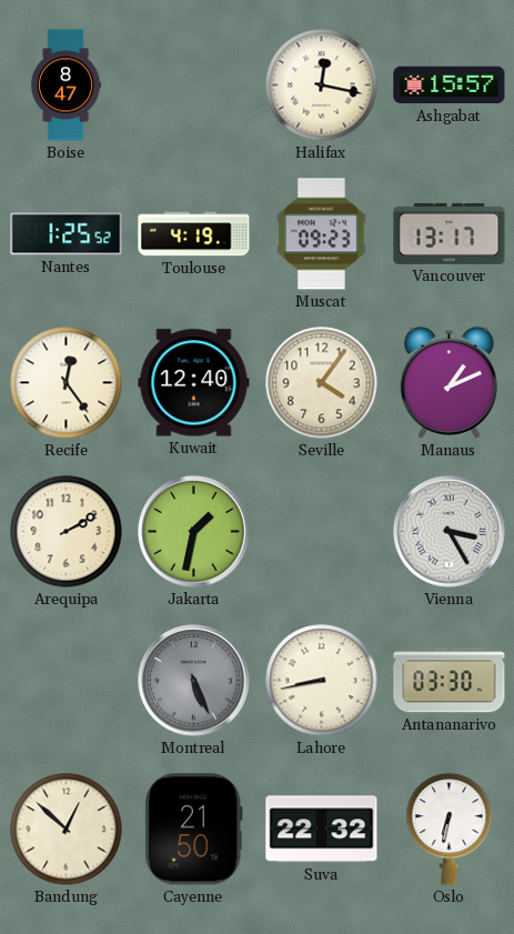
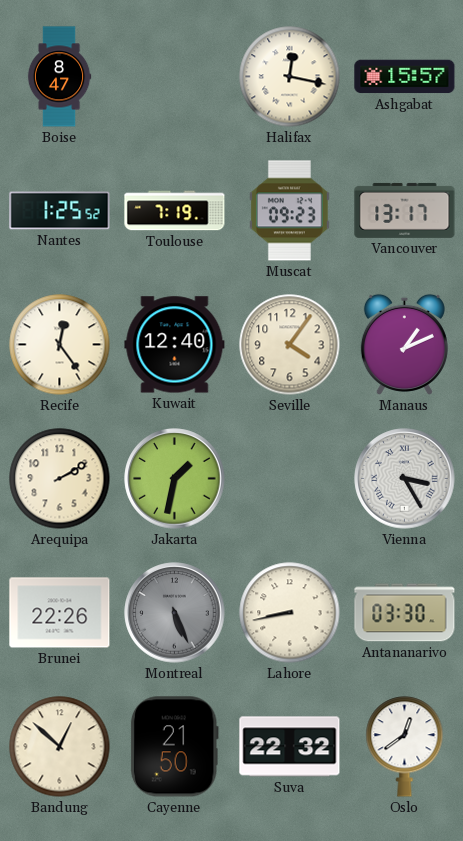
Toulouse: 4:19 -> 7:19
Brunei: none -> 22:26
Oslo: 6:32 -> 12:39
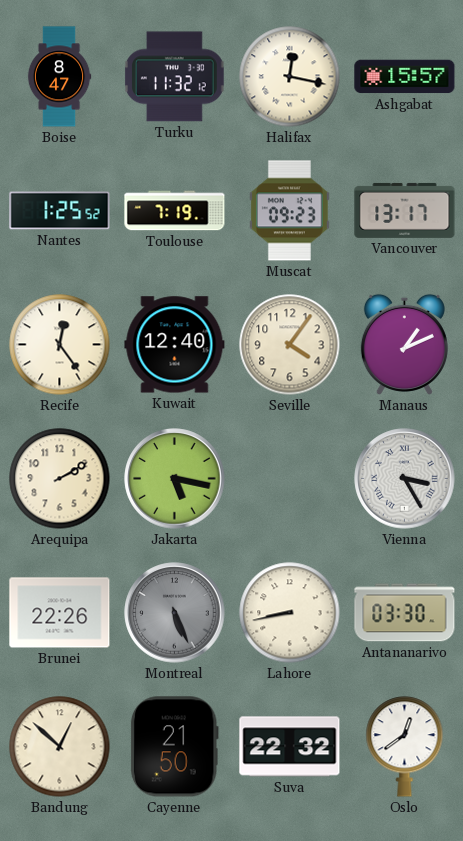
Turku: none -> 11:32
Jakarta: 1:32 -> 5:17
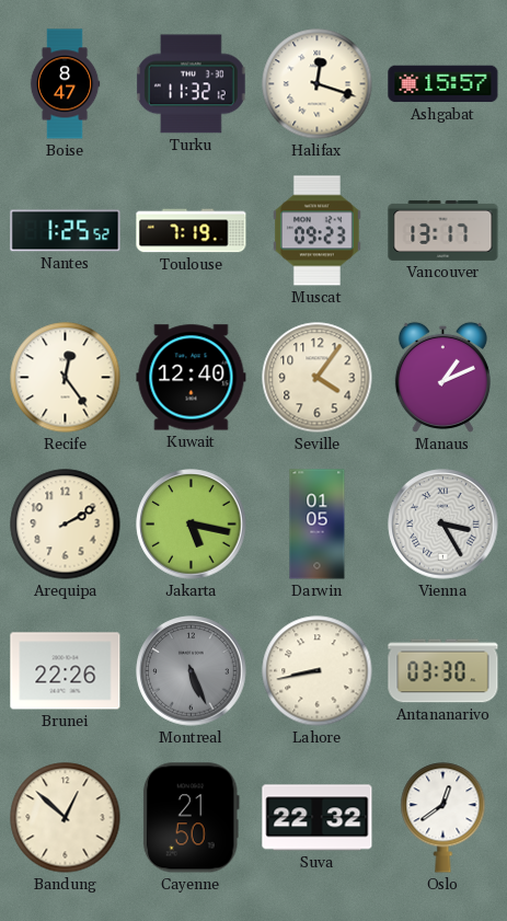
Halifax: 12:17 -> 12:18
Darwin: none -> 01:05
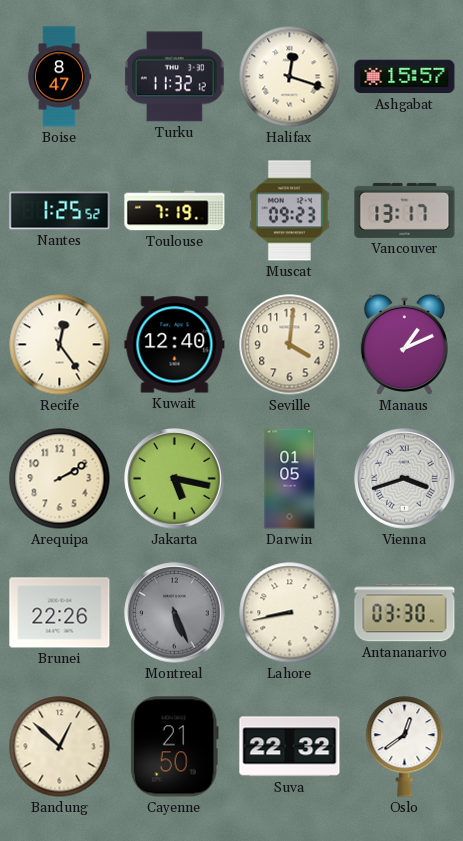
Seville: 4:06 -> 4:01
Vienna: 3:25 -> 3:42
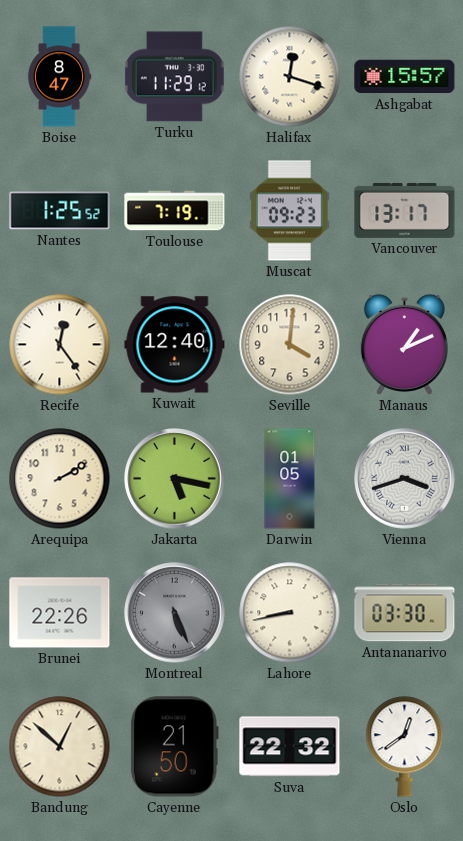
Turku: 11:32 -> 11:29
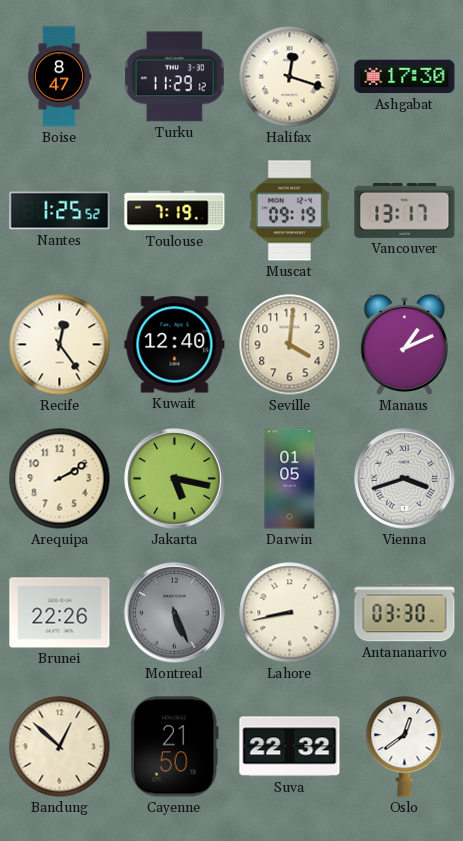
Ashgabat: 15:57 -> 17:30
Muscat: 09:23 -> 09:19
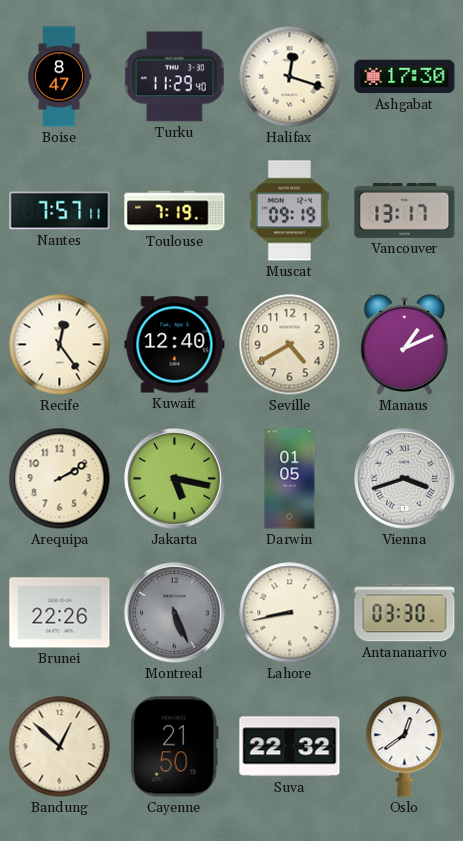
Turku: 11:29:12 -> 11:29:40
Nantes: 1:25 -> 7:57
Seville: 4:01 -> 4:40
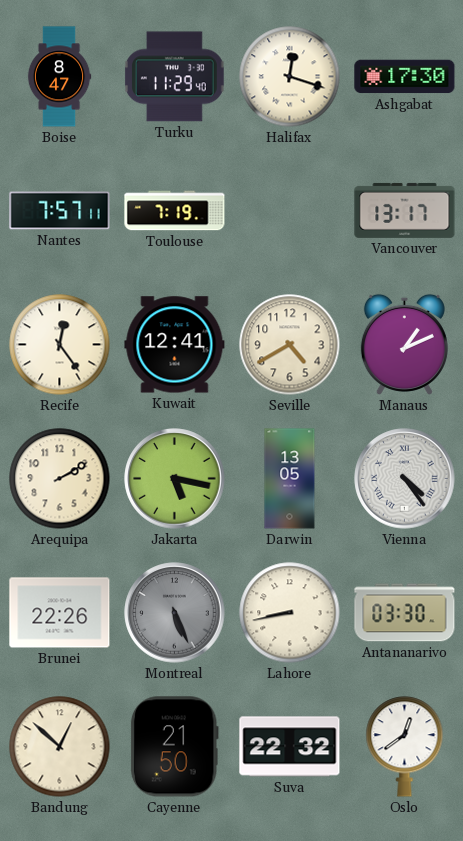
Muscat: 09:19 -> none
Kuwait: 12:40 -> 12:41
Darwin: 01:05 -> 13:05
Vienna: 3:42 -> 4:24
